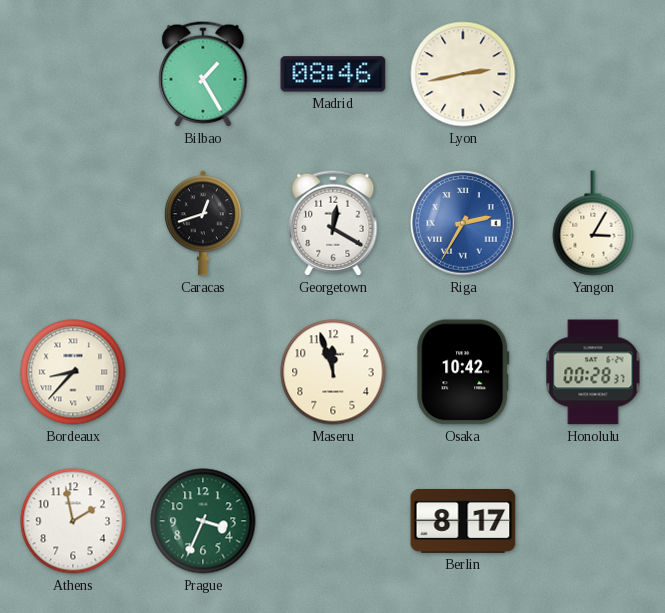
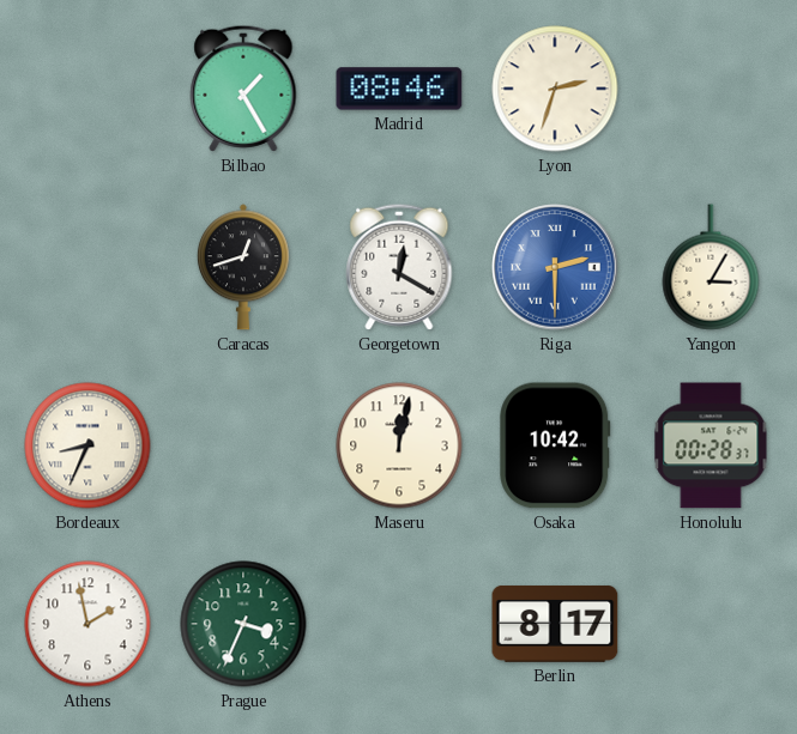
Lyon: 2:43 -> 2:33
Riga: 2:35 -> 2:30
Bordeaux: 8:37 -> 8:34
Maseru: 11:57 -> 12:02
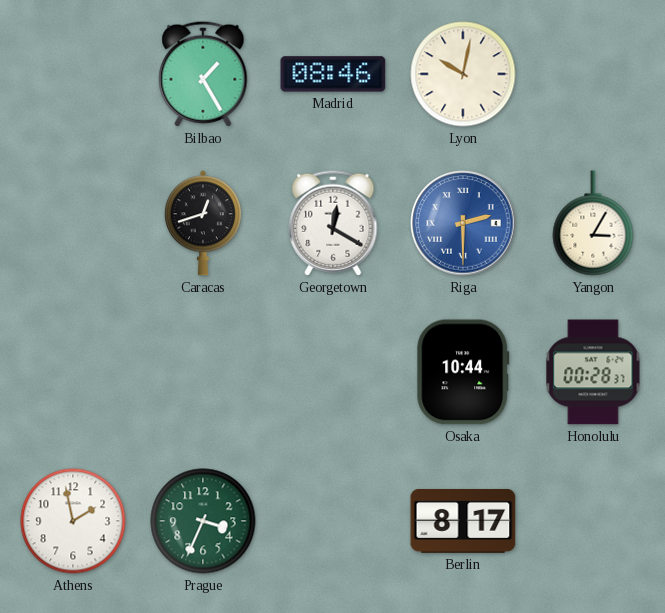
Lyon: 2:33 -> 10:02
Bordeaux: 8:34 -> none
Maseru: 12:02 -> none
Osaka: 10:42 -> 10:44
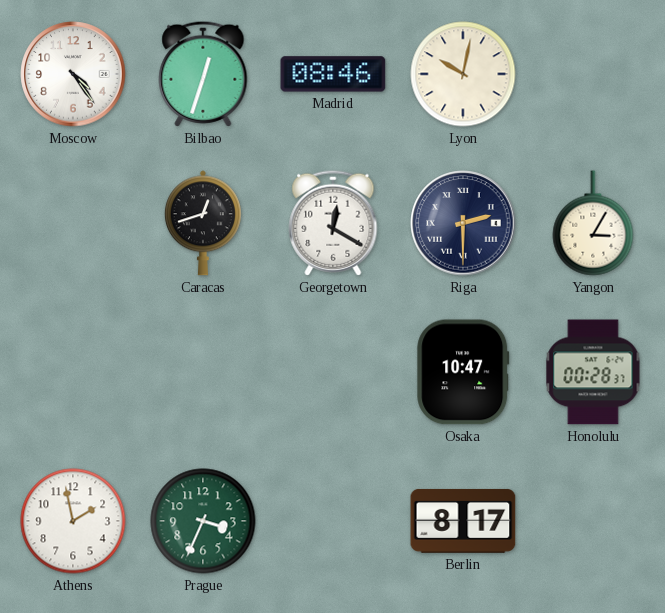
Moscow: none -> 4:24
Bilbao: 1:25 -> 12:33
Riga dial: blue -> navy
Osaka: 10:44 -> 10:47
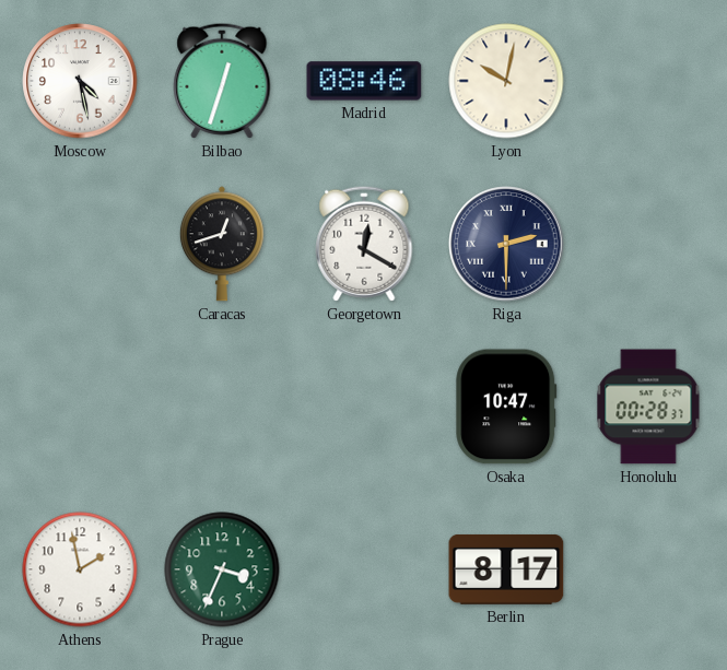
Moscow: 4:24 -> 4:28
Yangon: 3:05 -> none
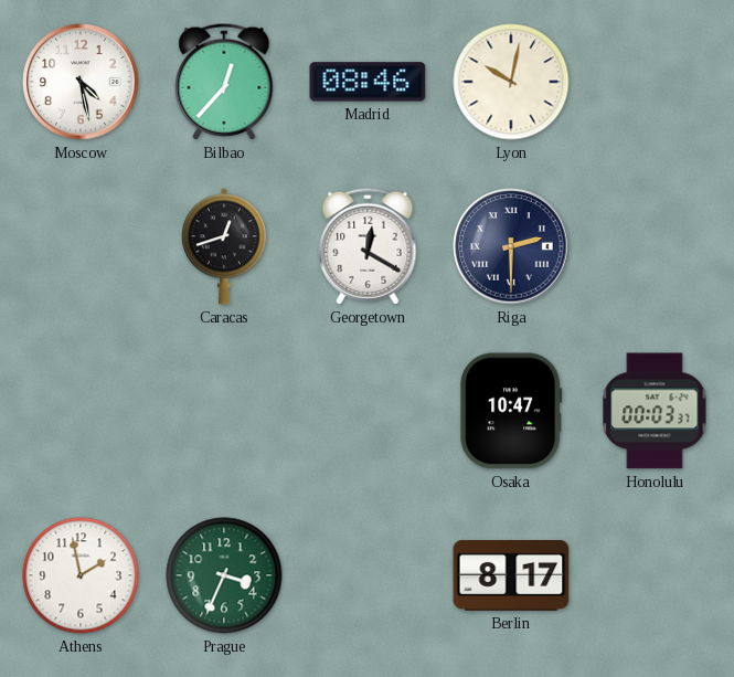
Bilbao: 12:33 -> 12:37
Honolulu: 00:28 -> 00:03
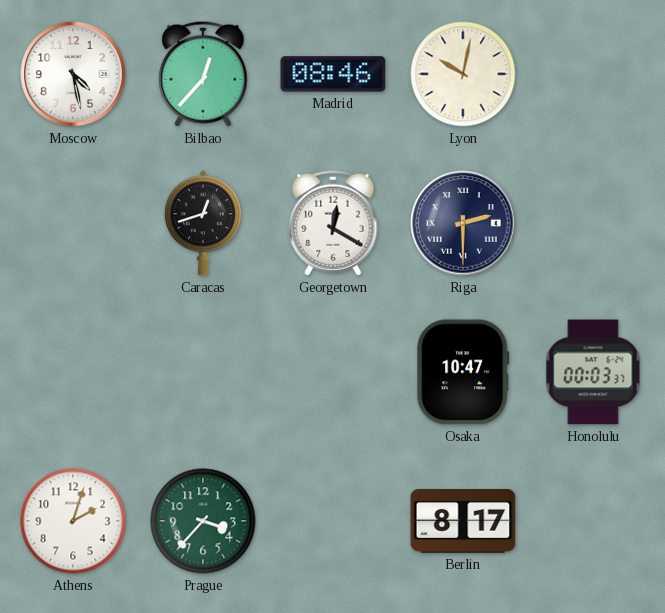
Athens: 1:58 -> 2:03
Prague: 3:34 -> 3:37
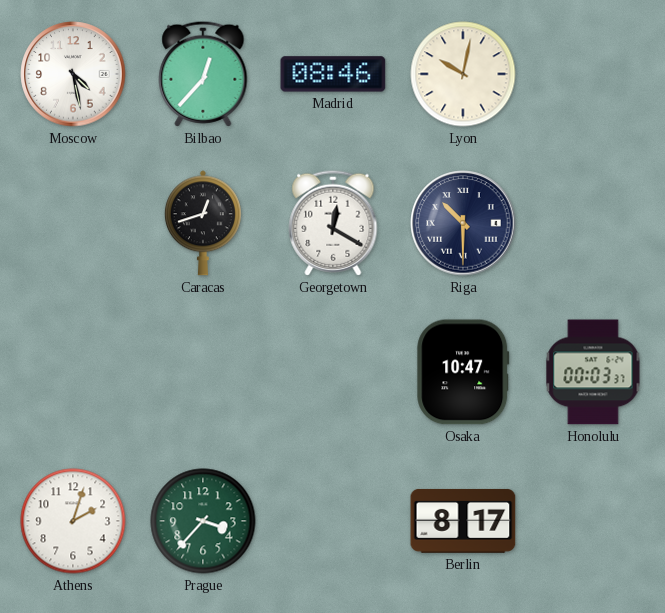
Riga: 2:30 -> 10:30
